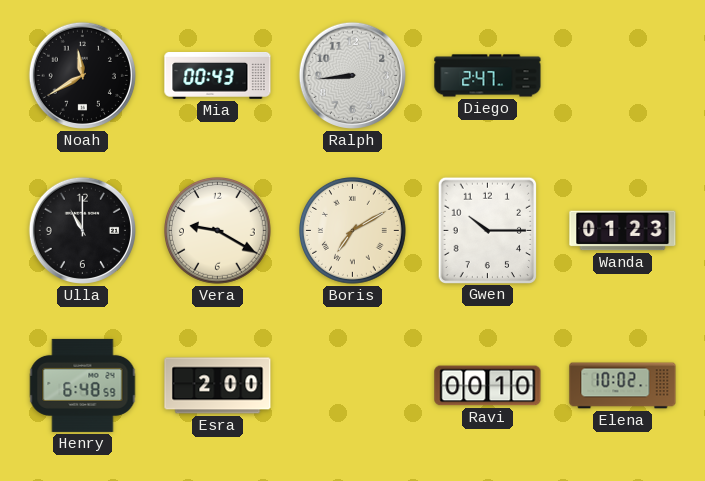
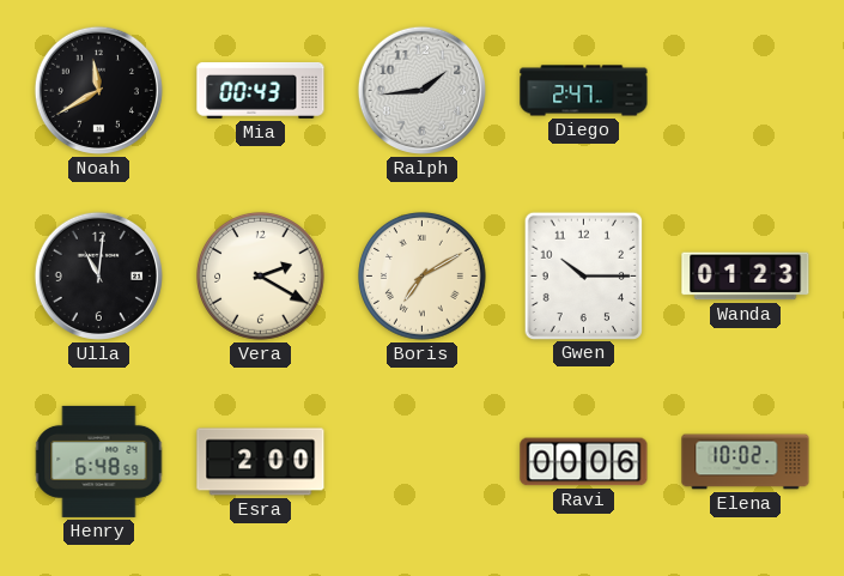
Ralph: 8:44 -> 1:44
Ulla: 11:00 -> 11:01
Vera: 9:20 -> 2:20
Ravi: 00:10 -> 00:06
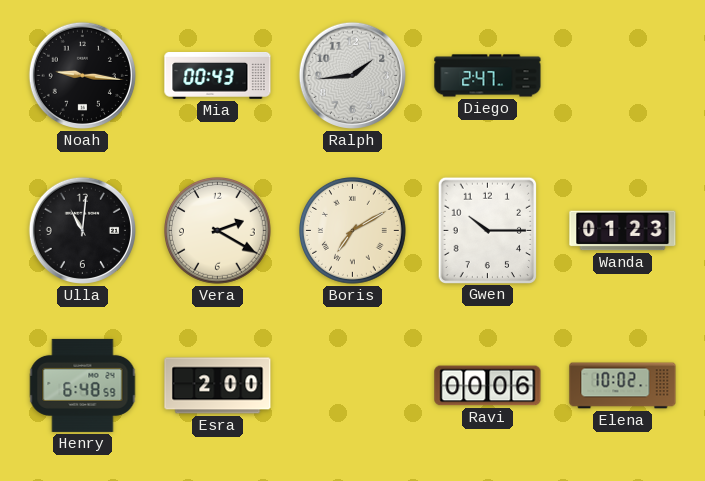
Noah: 11:40 -> 9:16
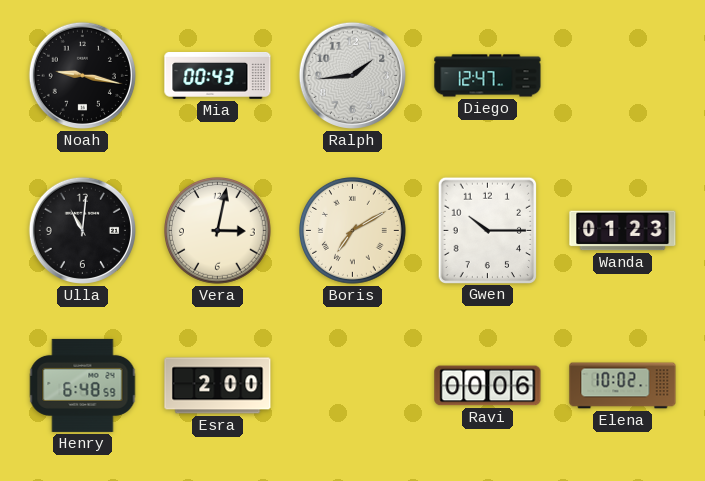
Noah: 9:16 -> 9:17
Diego: 2:47 -> 12:47
Vera: 2:20 -> 3:02
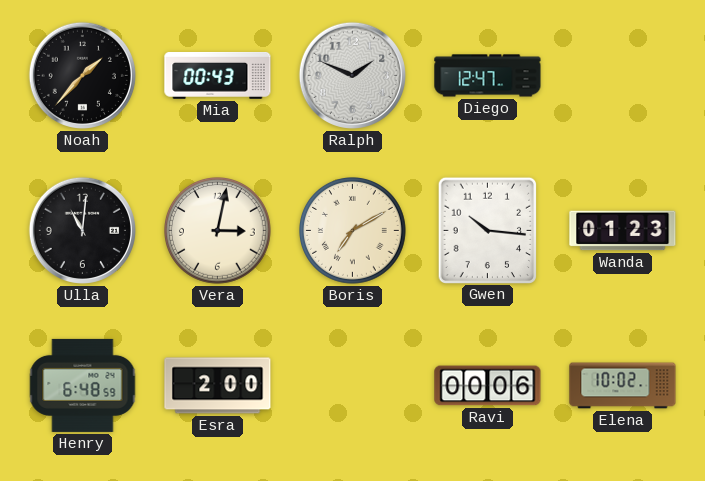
Noah: 9:17 -> 1:37
Ralph: 1:44 -> 1:49
Gwen: 10:15 -> 10:16
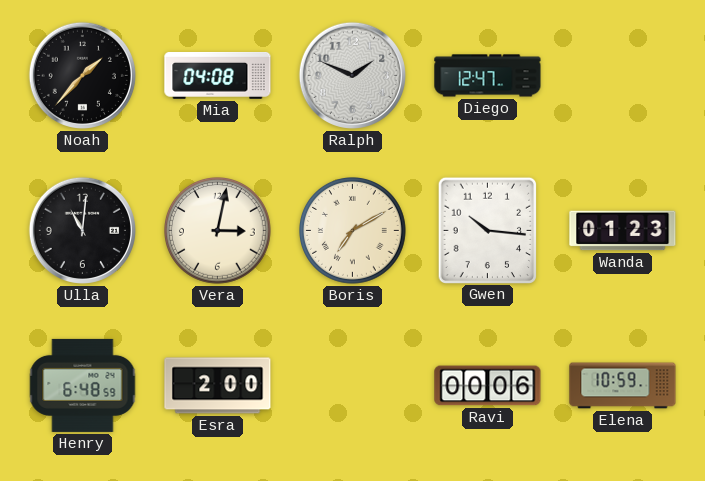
Mia: 00:43 -> 04:08
Elena: 10:02 -> 10:59
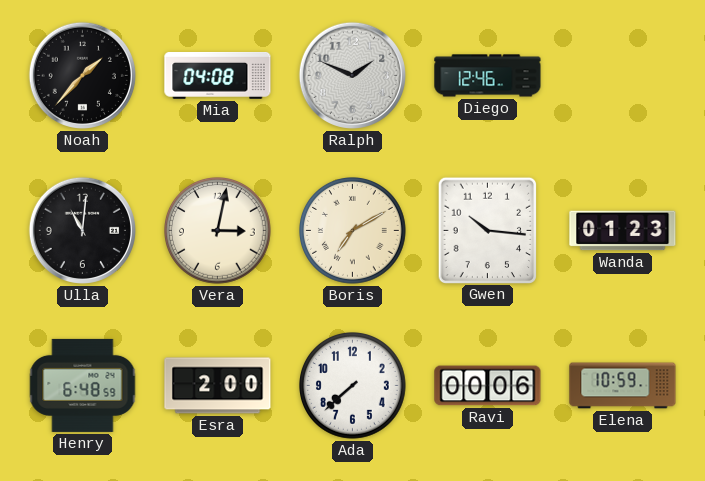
Diego: 12:47 -> 12:46
Ada: none -> 7:38
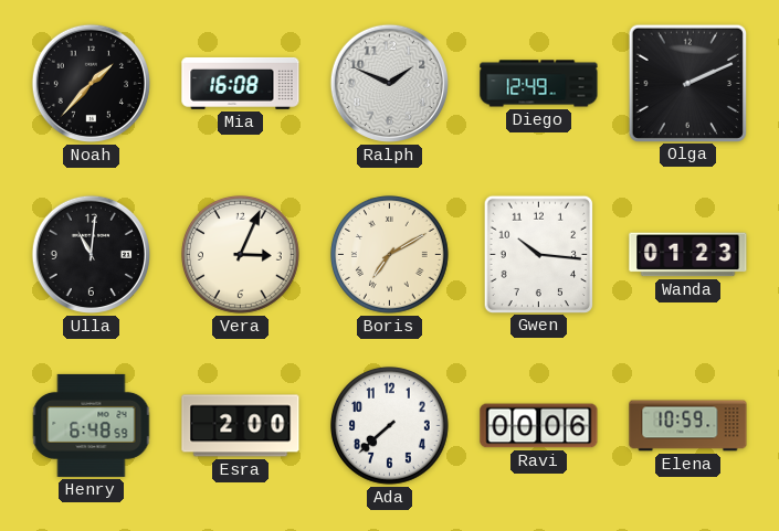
Mia: 04:08 -> 16:08
Diego: 12:46 -> 12:49
Olga: none -> 2:11
Vera: 3:02 -> 3:04
